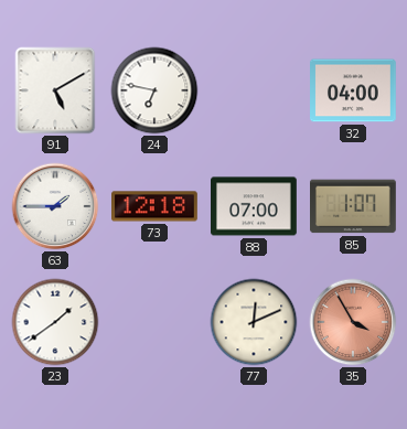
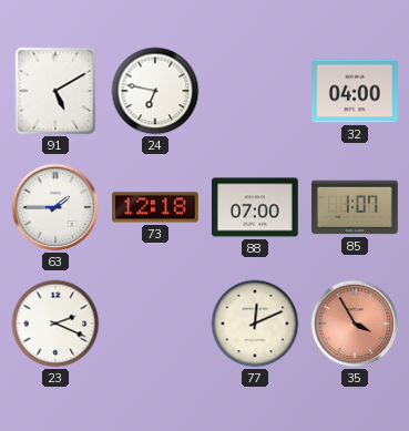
23: 1:39 -> 2:19
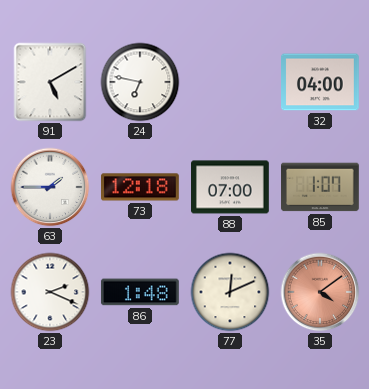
86: none -> 1:48
35: 3:55 -> 4:09
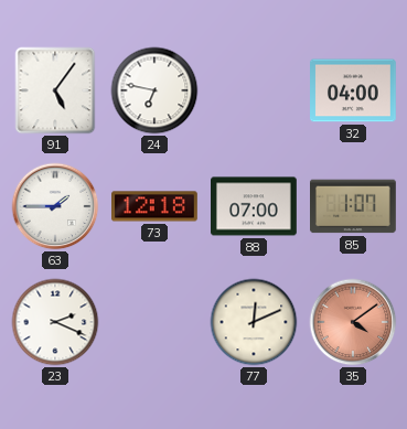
91: 5:10 -> 5:06
86: 1:48 -> none
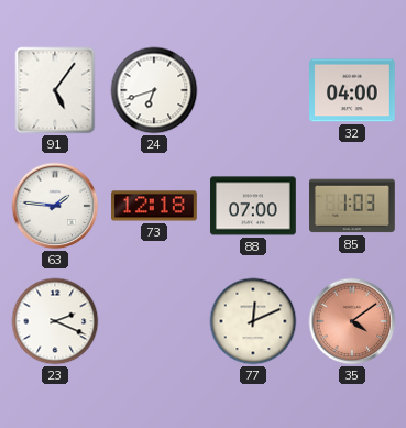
24: 6:47 -> 6:42
63: 1:45 -> 1:46
85: 1:07 -> 1:03
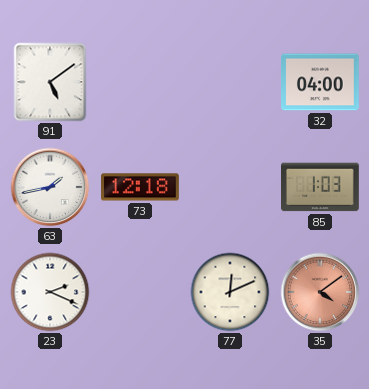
91: 5:06 -> 5:09
24: 6:42 -> none
63: 1:46 -> 1:43
88: 07:00 -> none
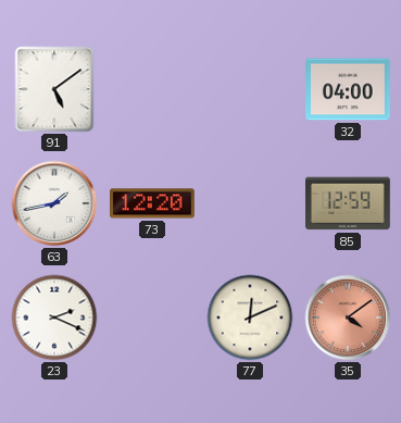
73: 12:18 -> 12:20
85: 1:03 -> 12:59
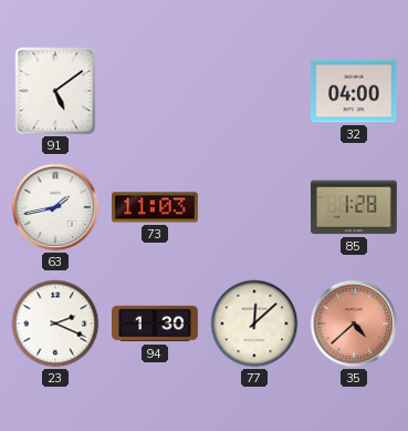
73: 12:20 -> 11:03
85: 12:59 -> 1:28
94: none -> 1:30
77: 12:11 -> 12:08
35: 4:09 -> 4:38
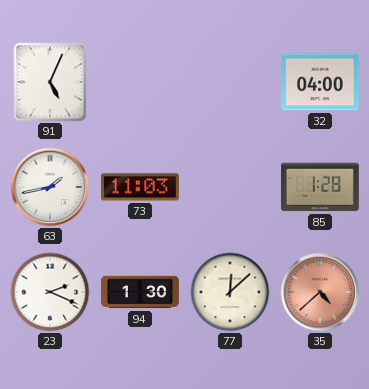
91: 5:09 -> 5:04
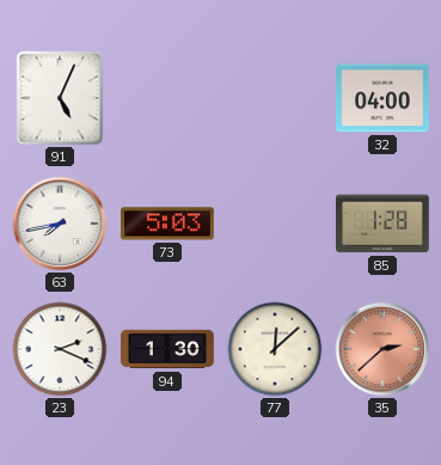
63: 1:43 -> 7:43
73: 11:03 -> 5:03
35: 4:38 -> 2:38
